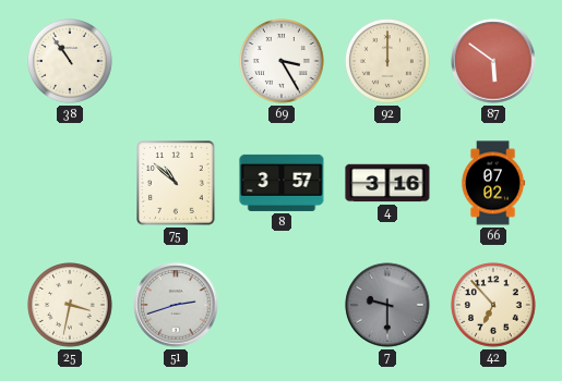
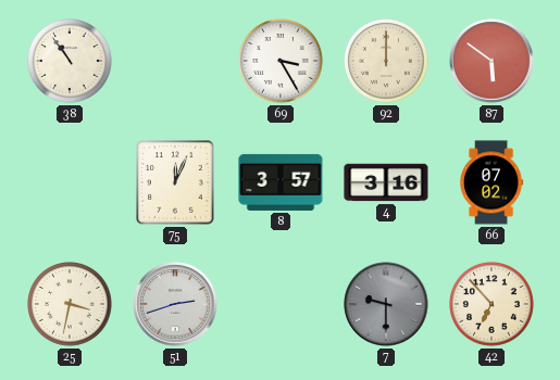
75: 10:52 -> 12:04
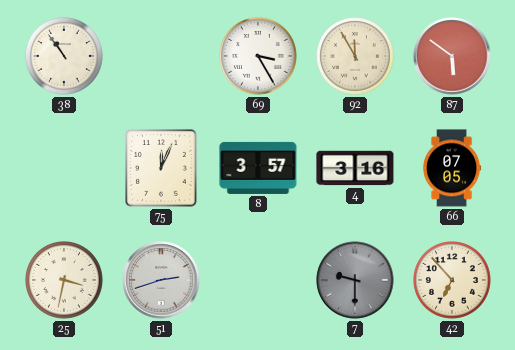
92: 12:00 -> 11:55
66: 07:02 -> 07:05
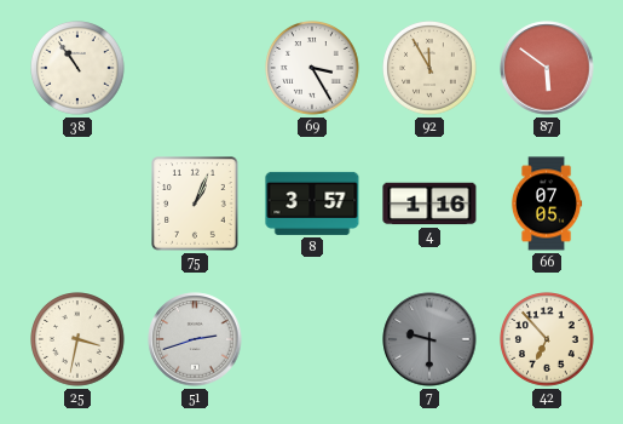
75: 12:04 -> 1:04
4: 3:16 -> 1:16
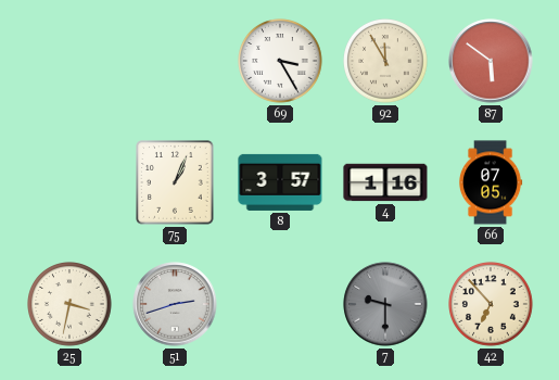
38: 10:54 -> none
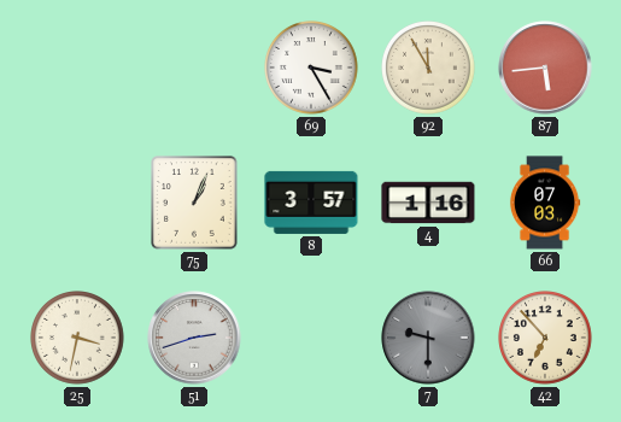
87: 5:51 -> 5:44
66: 07:05 -> 07:03
